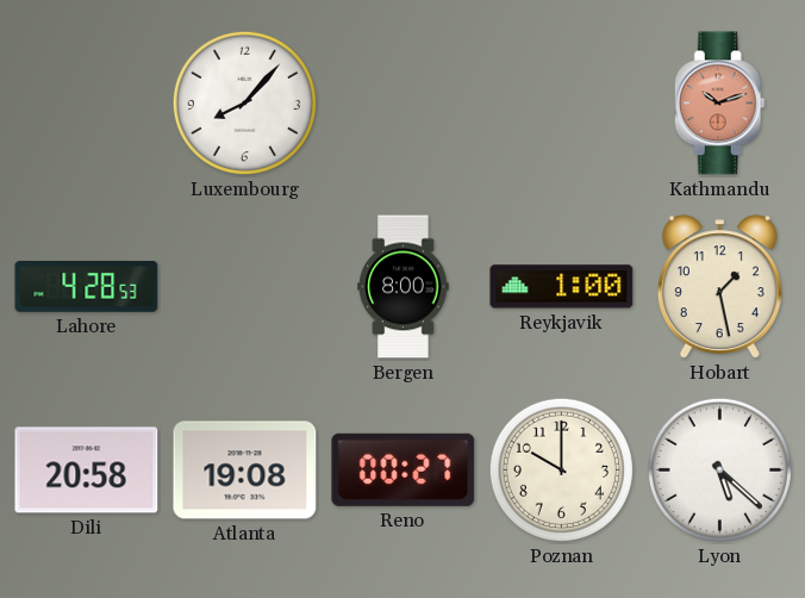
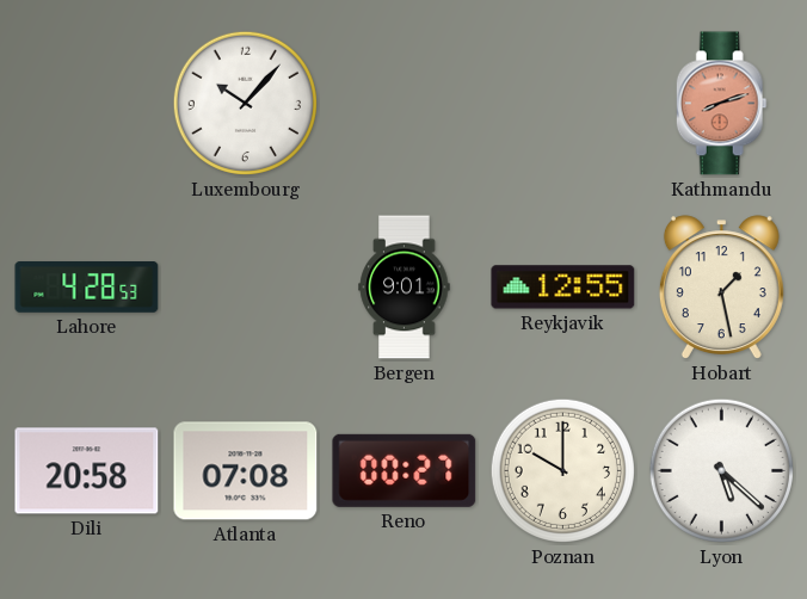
Luxembourg: 8:07 -> 10:07
Kathmandu: 10:12 -> 8:12
Bergen: 8:00 -> 9:01
Reykjavik: 1:00 -> 12:55
Atlanta: 19:08 -> 07:08
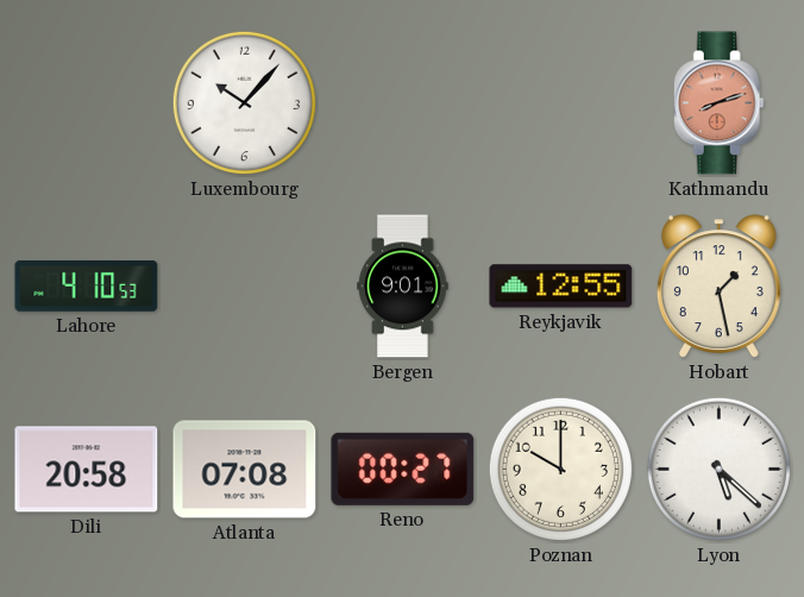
Lahore: 4:28 -> 4:10
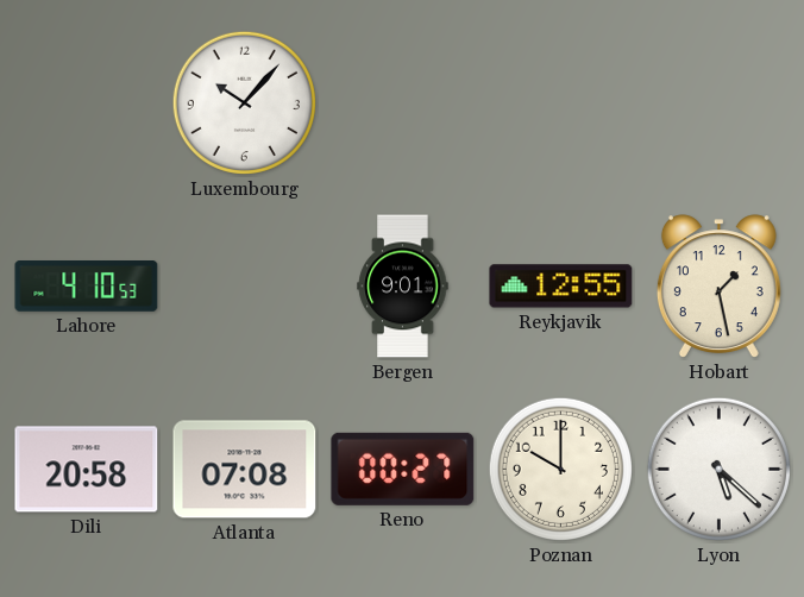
Kathmandu: 8:12 -> none
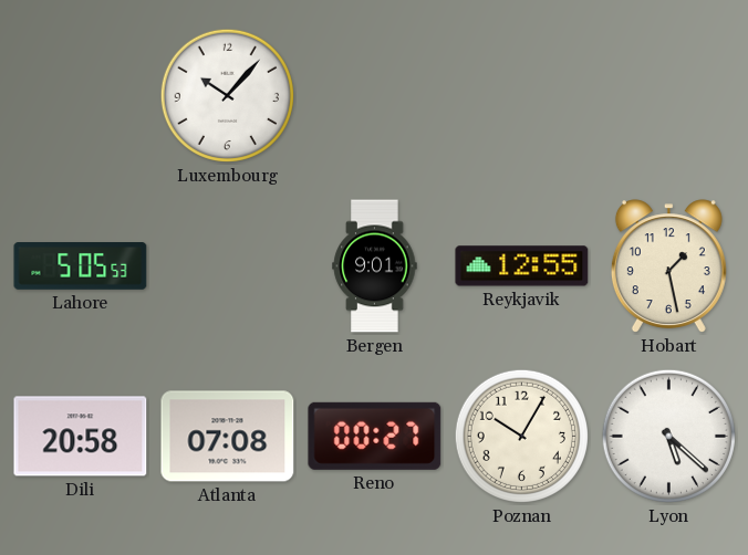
Lahore: 4:10 -> 5:05
Poznan: 10:00 -> 10:05
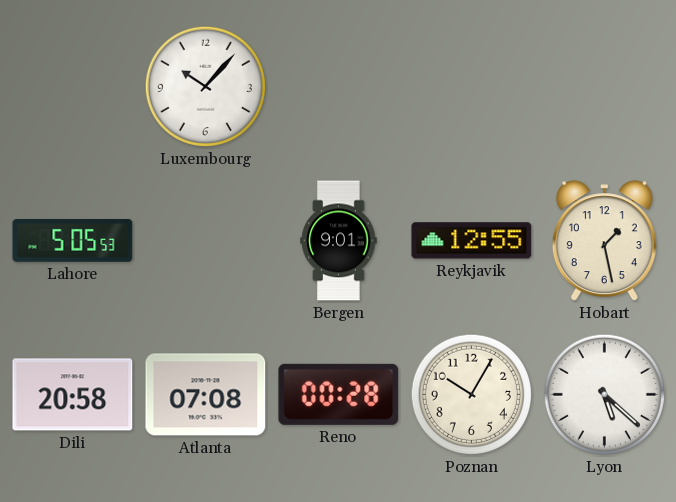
Reno: 00:27 -> 00:28
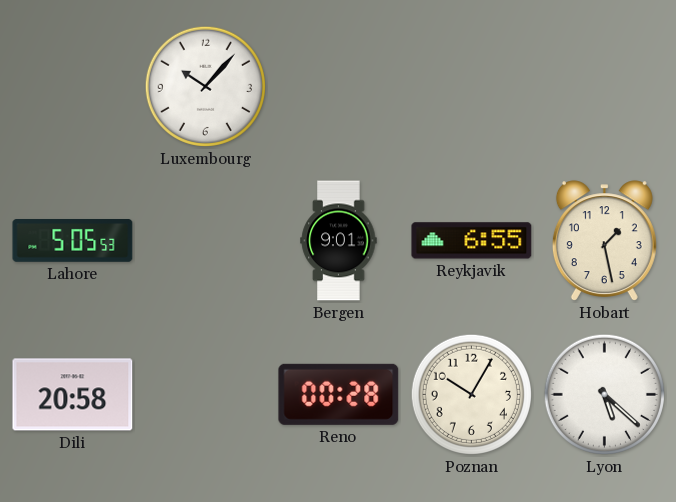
Reykjavik: 12:55 -> 6:55
Atlanta: 07:08 -> none
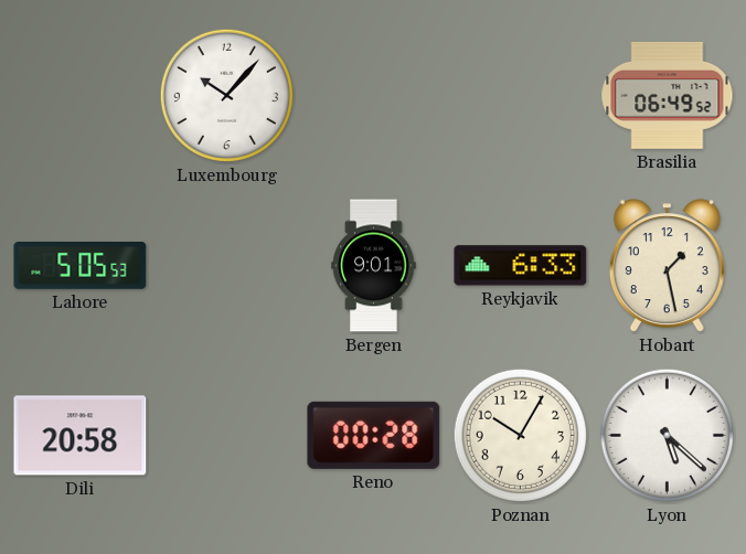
Brasilia: none -> 06:49
Reykjavik: 6:55 -> 6:33
